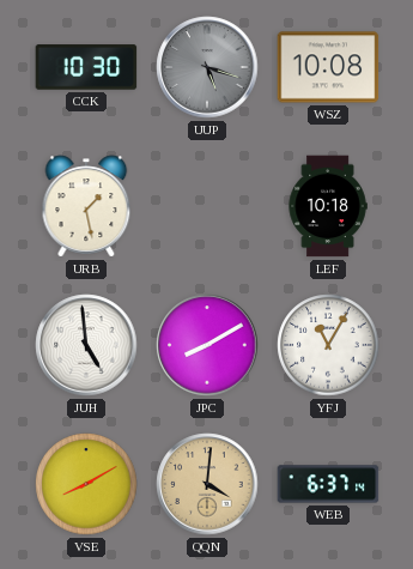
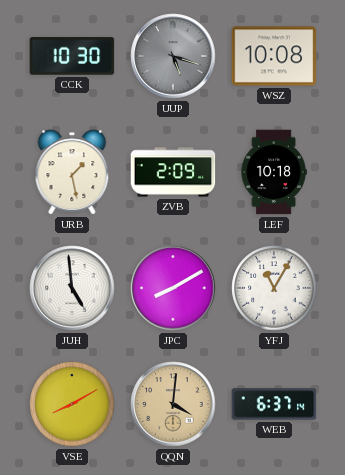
ZVB: none -> 2:09
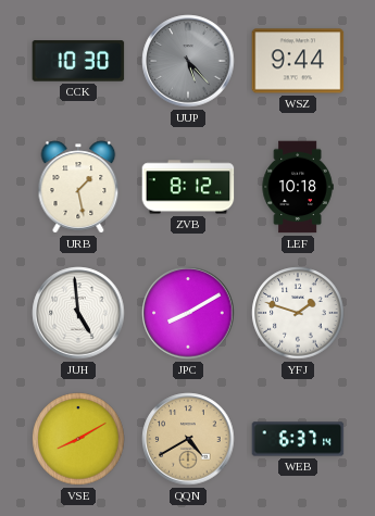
UUP: 5:18 -> 5:23
WSZ: 10:08 -> 9:44
ZVB: 2:09 -> 8:12
YFJ: 11:05 -> 1:48
QQN: 4:01 -> 4:40
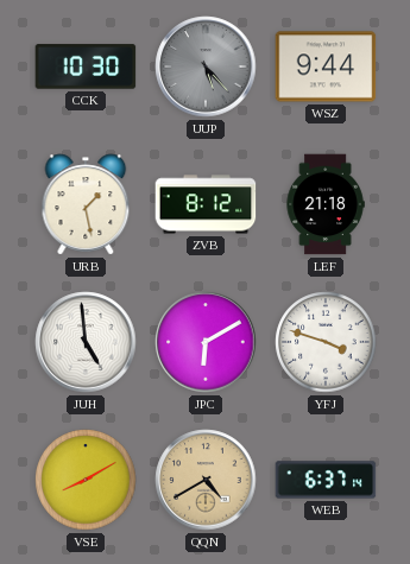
LEF: 10:18 -> 21:18
JPC: 8:10 -> 6:10
YFJ: 1:48 -> 3:48
